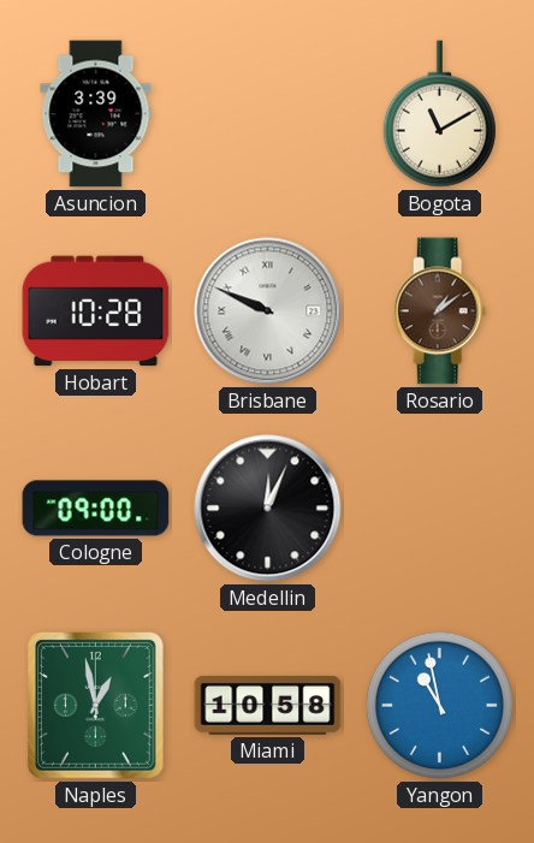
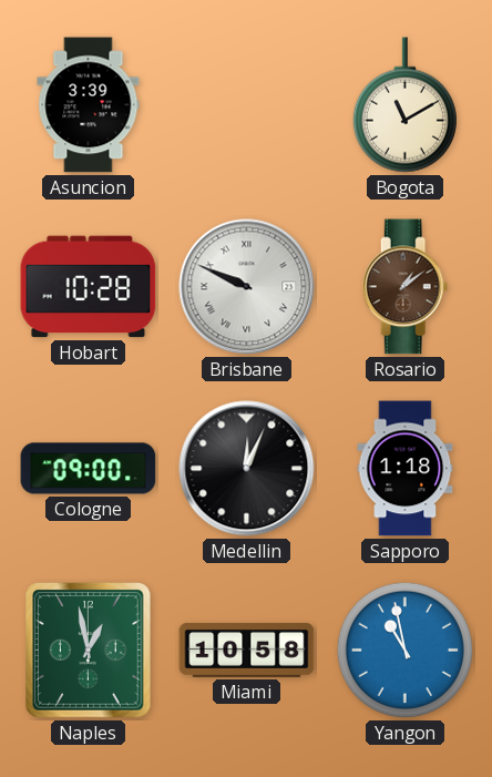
Sapporo: none -> 1:18
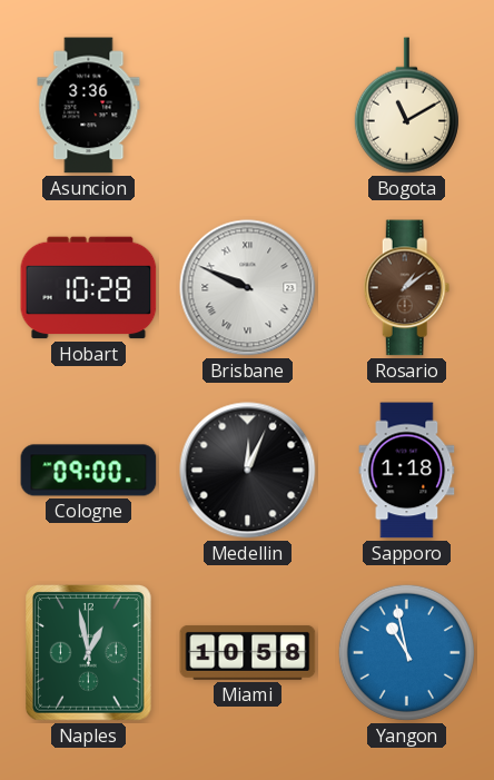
Asuncion: 3:39 -> 3:36
